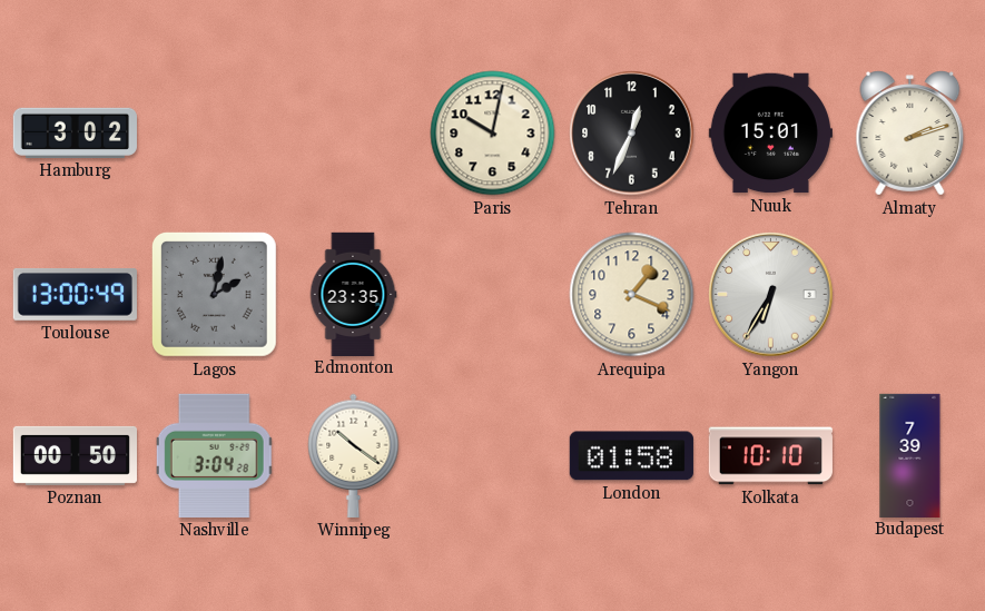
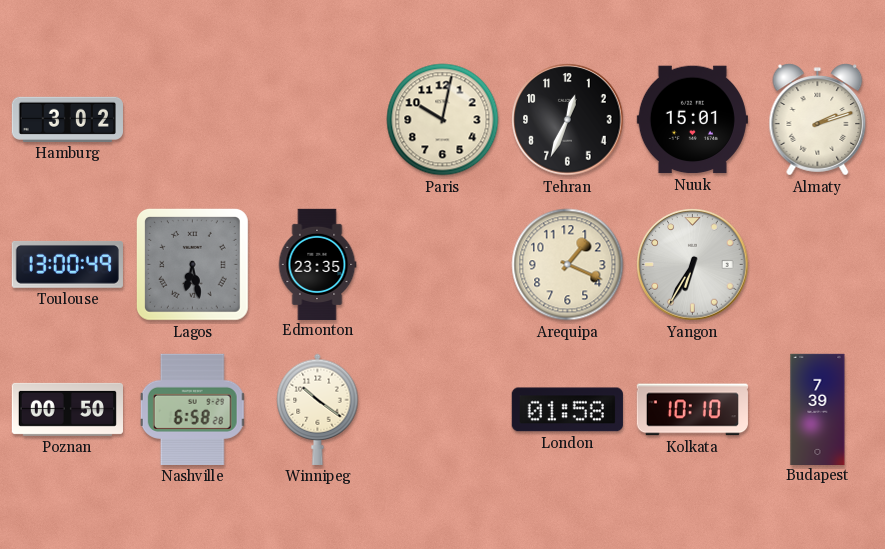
Lagos: 2:02 -> 6:28
Nashville: 3:04 -> 6:58
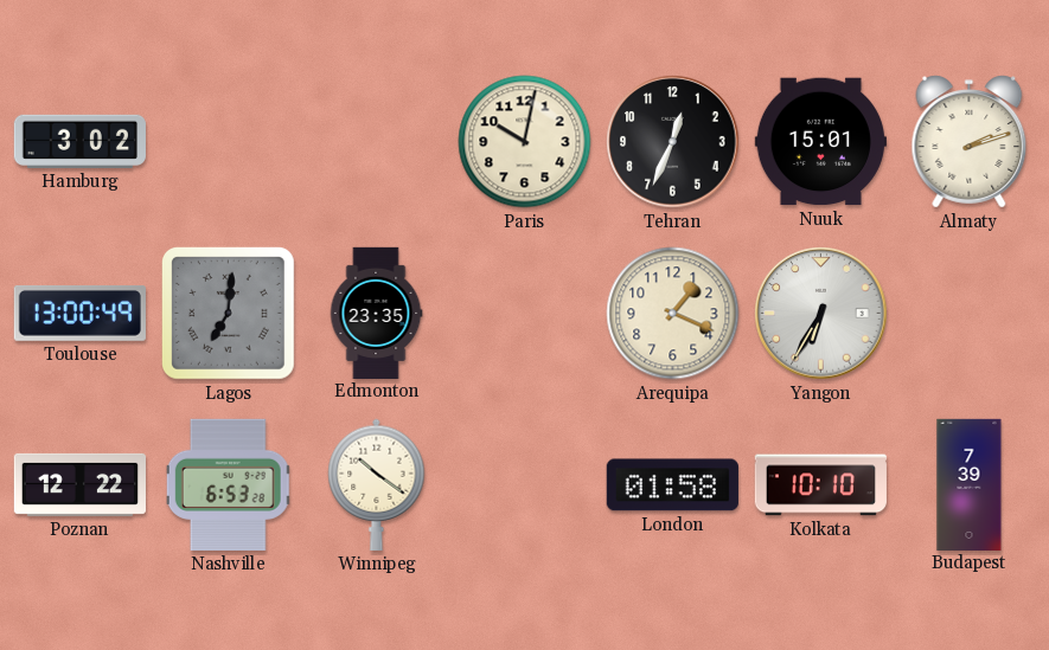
Lagos: 6:28 -> 7:01
Poznan: 00:50 -> 12:22
Nashville: 6:58 -> 6:53
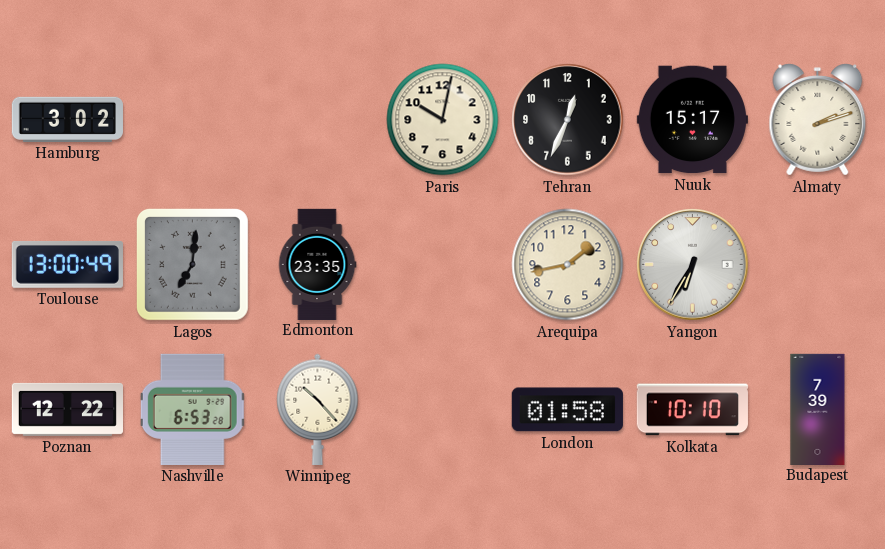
Nuuk: 15:01 -> 15:17
Arequipa: 1:19 -> 1:43
Winnipeg: 10:21 -> 10:23
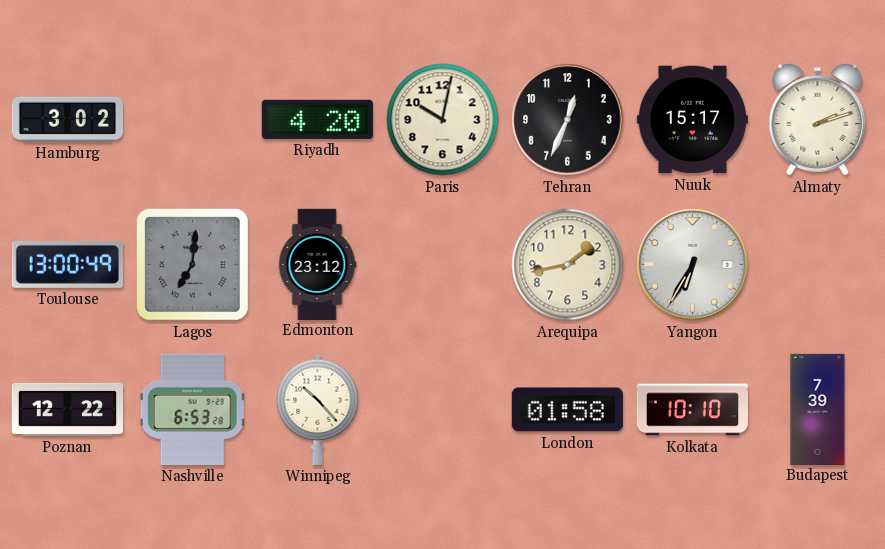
Riyadh: none -> 4:20
Edmonton: 23:35 -> 23:12
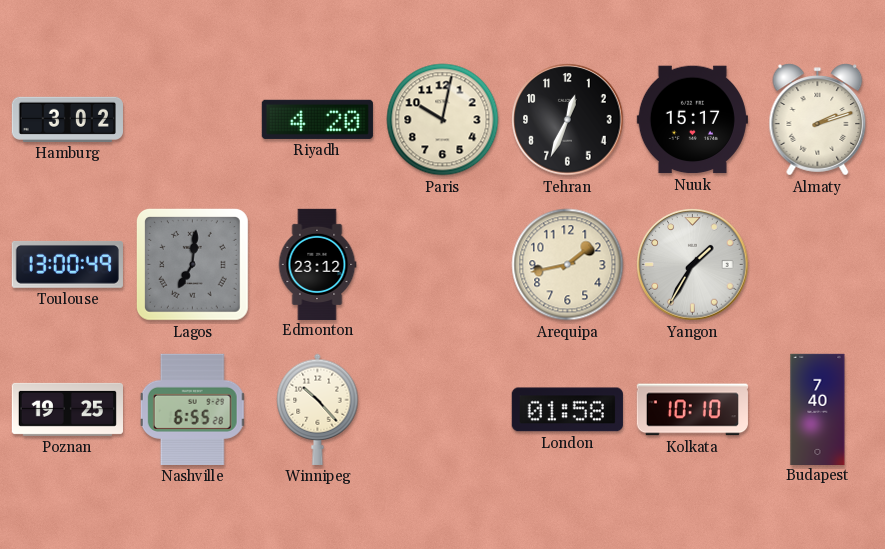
Yangon: 6:35 -> 1:35
Poznan: 12:22 -> 19:25
Nashville: 6:53 -> 6:55
Budapest: 7:39 -> 7:40
